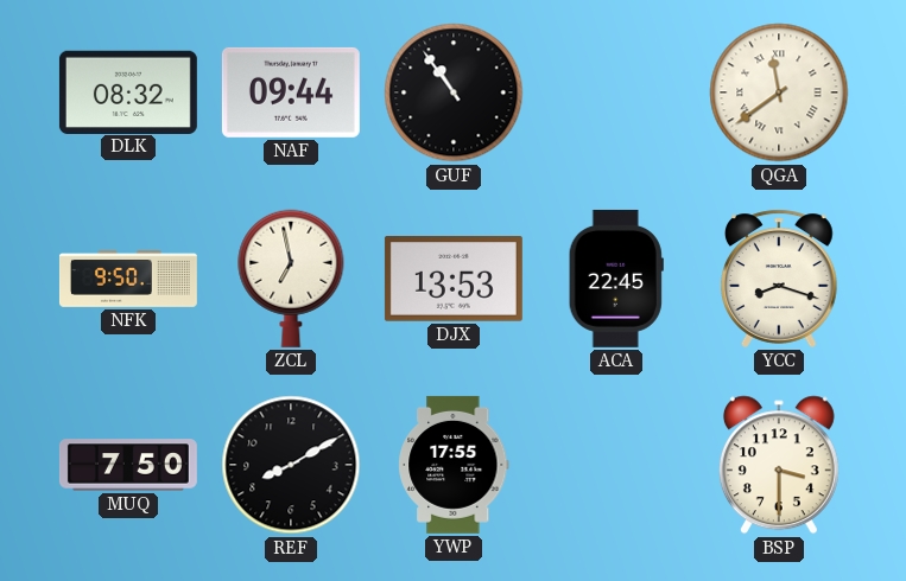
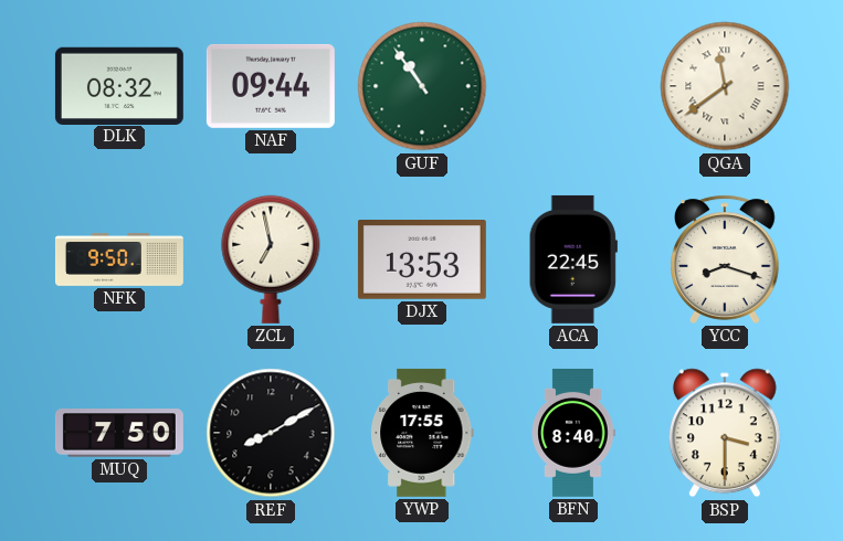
GUF dial: black -> green
BFN: none -> 8:40
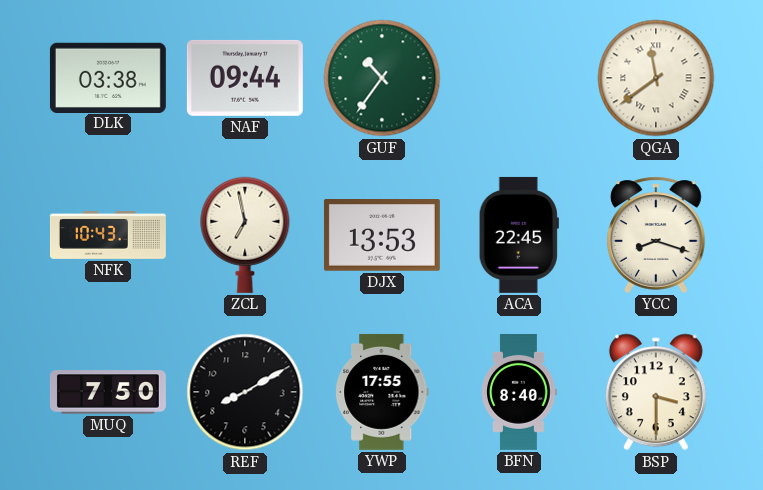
DLK: 08:32 -> 03:38
GUF: 10:54 -> 10:36
NFK: 9:50 -> 10:43
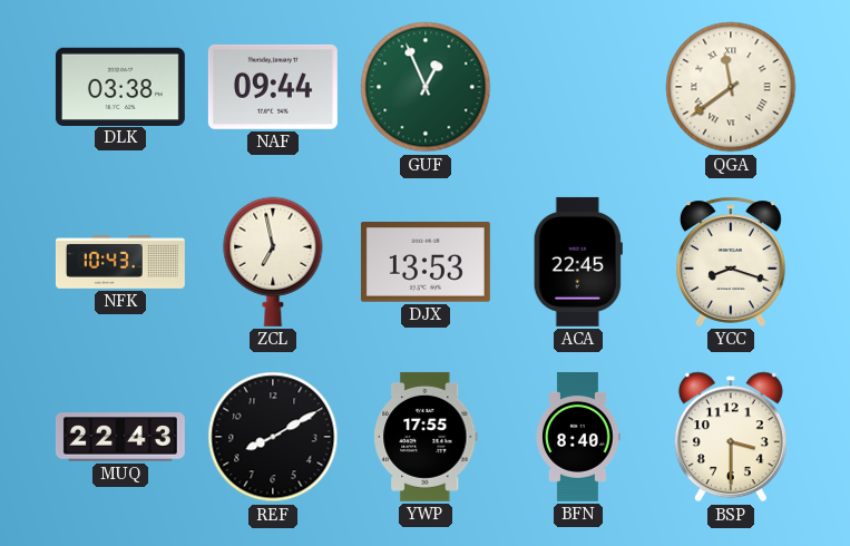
GUF: 10:36 -> 12:56
MUQ: 7:50 -> 22:43
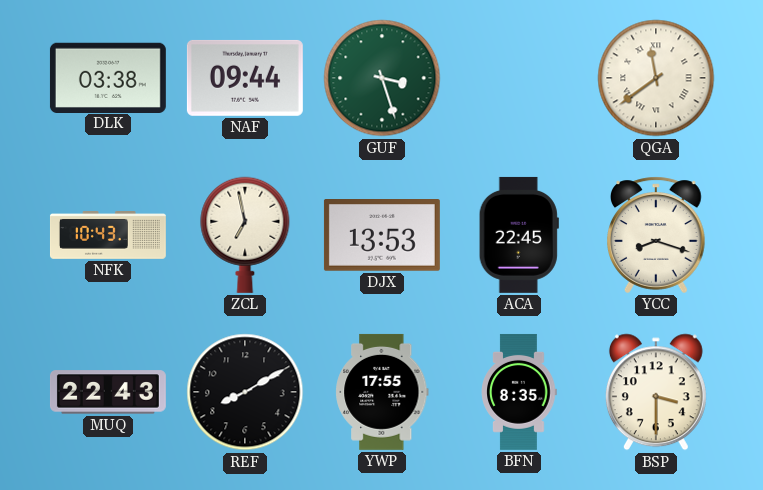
GUF: 12:56 -> 3:27
BFN: 8:40 -> 8:35
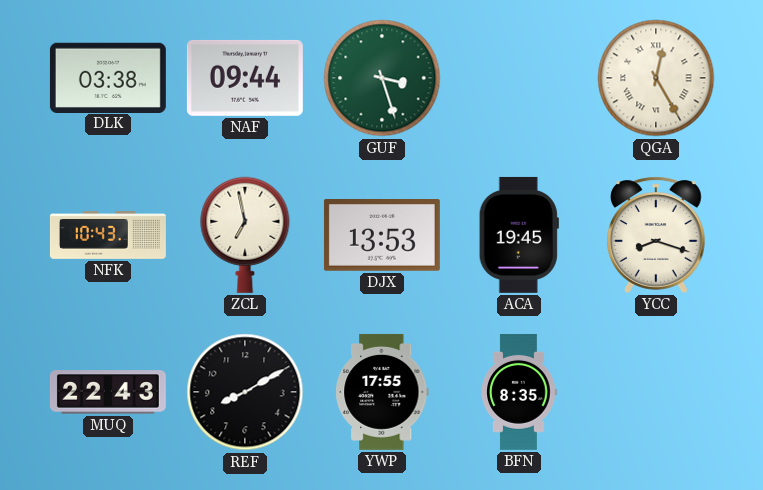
QGA: 11:39 -> 12:25
ACA: 22:45 -> 19:45
BSP: 3:30 -> none
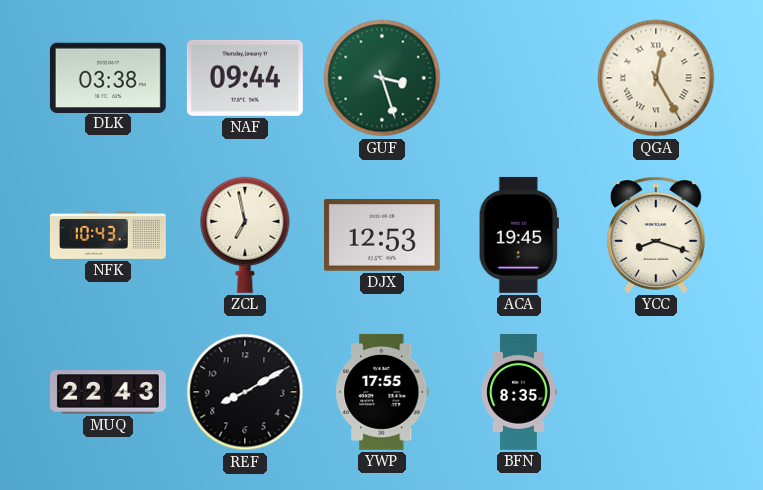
DJX: 13:53 -> 12:53
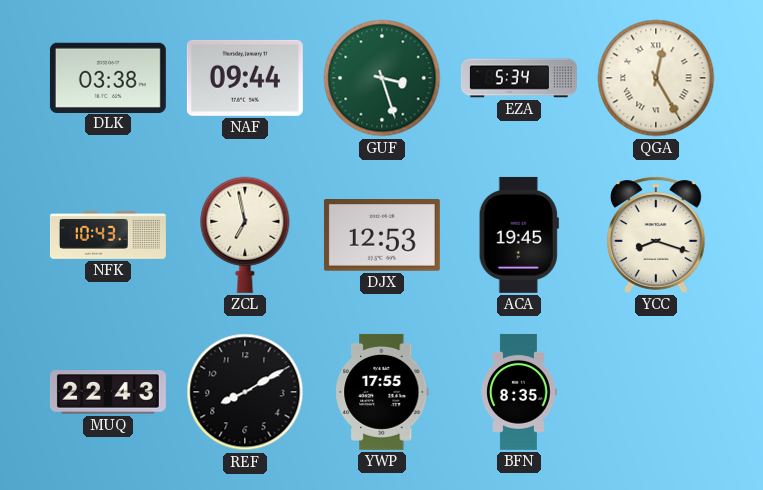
EZA: none -> 5:34
